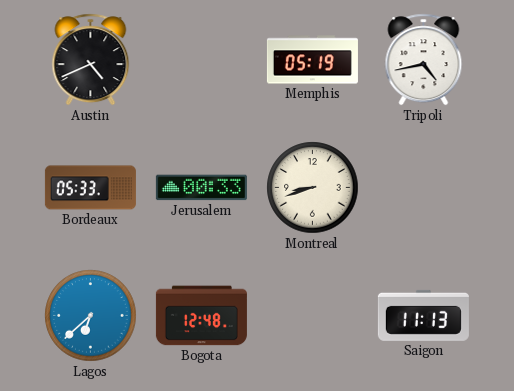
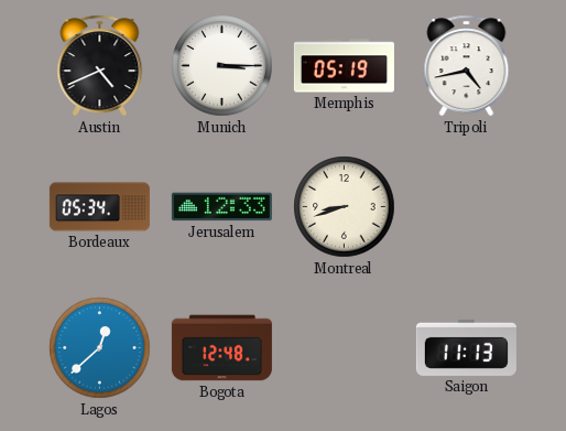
Munich: none -> 3:15
Bordeaux: 05:33 -> 05:34
Jerusalem: 00:33 -> 12:33
Lagos: 6:38 -> 12:38
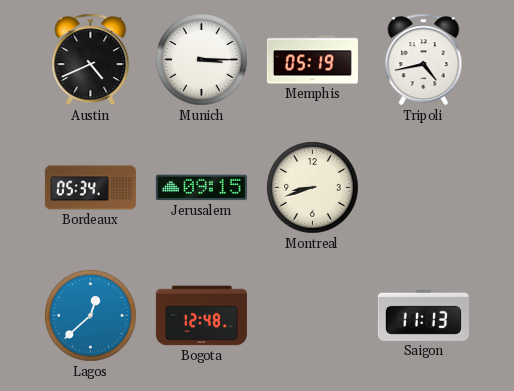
Jerusalem: 12:33 -> 09:15
